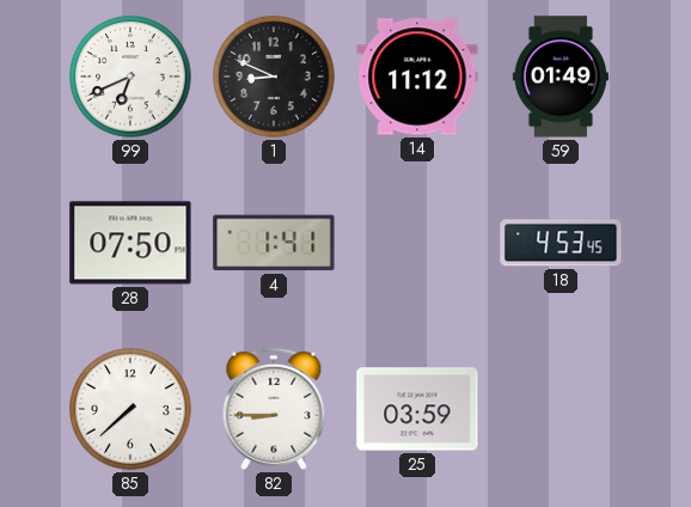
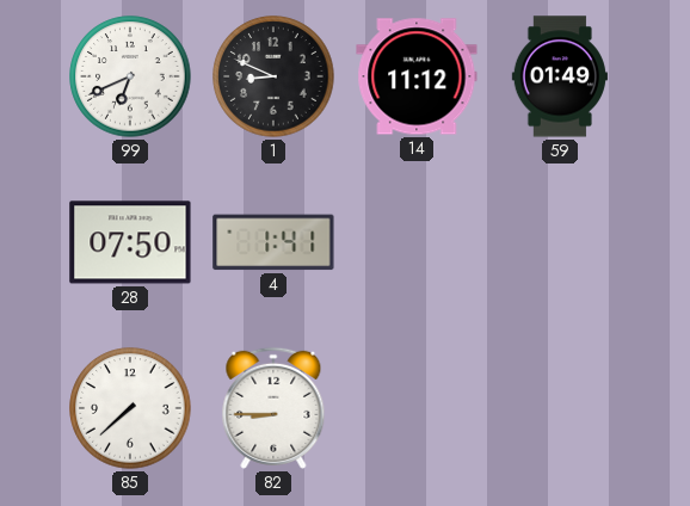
18: 4:53 -> none
25: 03:59 -> none
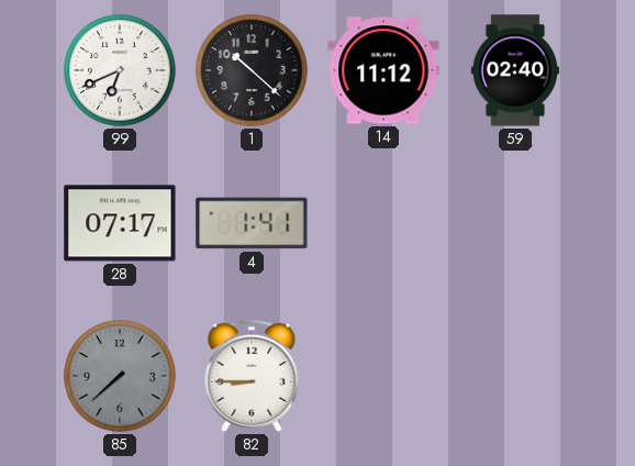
1: 8:49 -> 10:22
59: 01:49 -> 02:40
28: 07:50 -> 07:17
85 dial: white -> grey
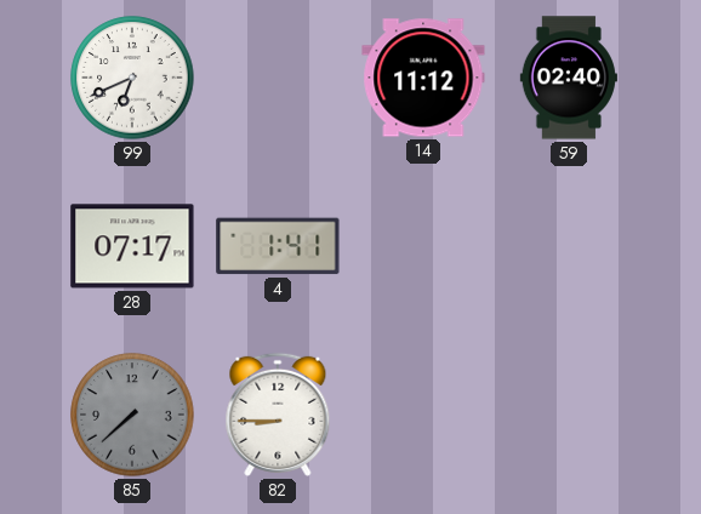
1: 10:22 -> none
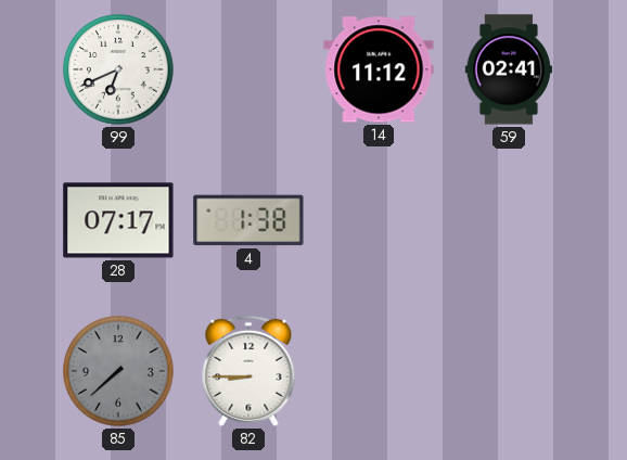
59: 02:40 -> 02:41
4: 1:41 -> 1:38
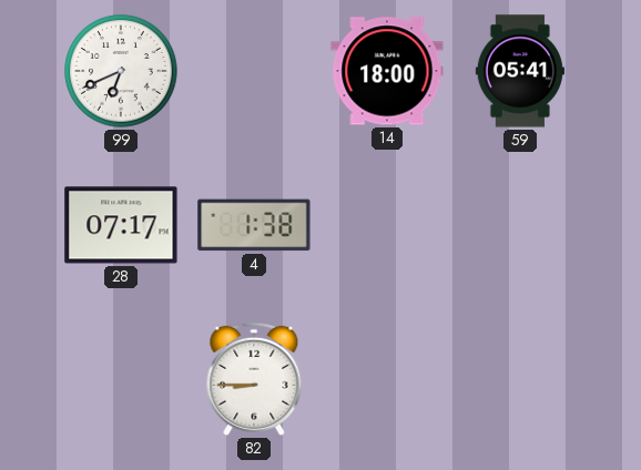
14: 11:12 -> 18:00
59: 02:41 -> 05:41
85: 7:38 -> none
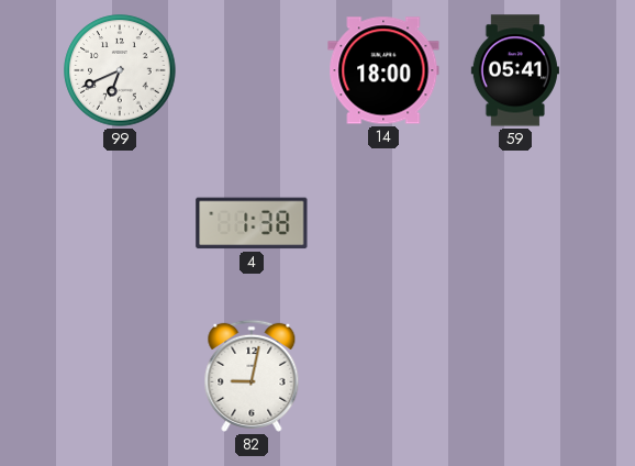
28: 07:17 -> none
82: 8:45 -> 9:02
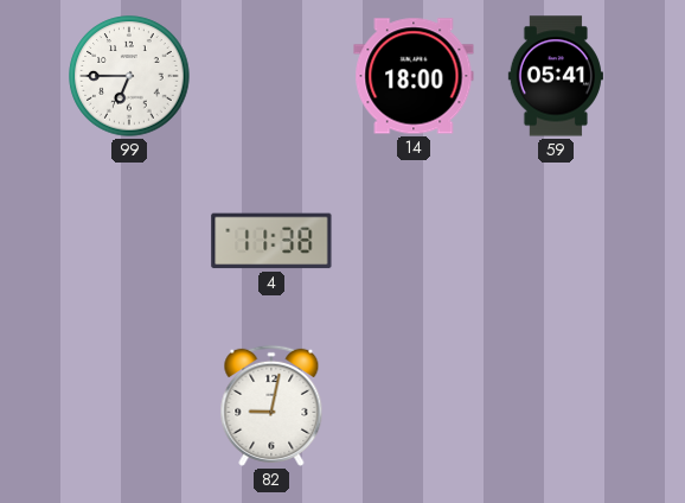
99: 6:41 -> 6:45
4: 1:38 -> 11:38
